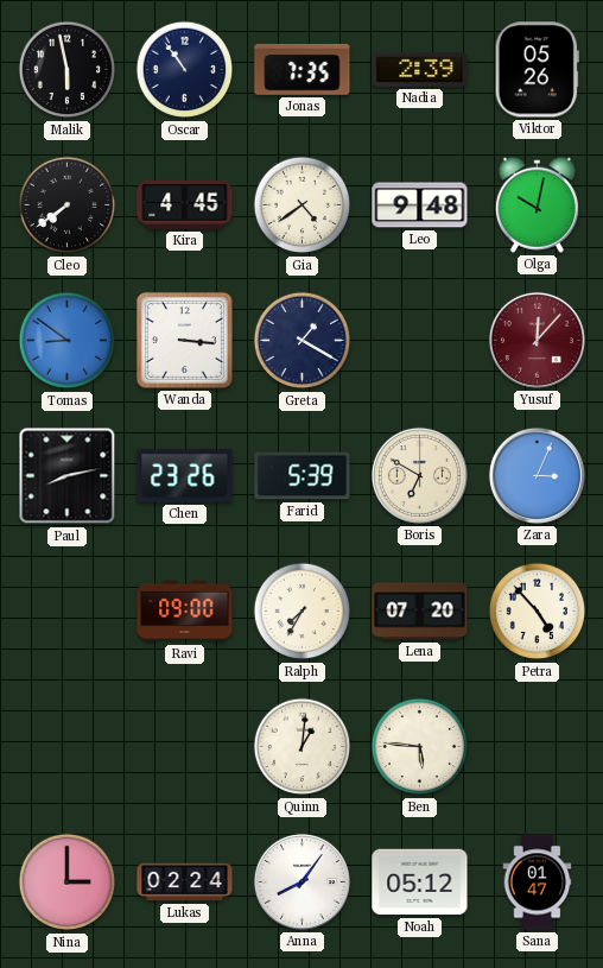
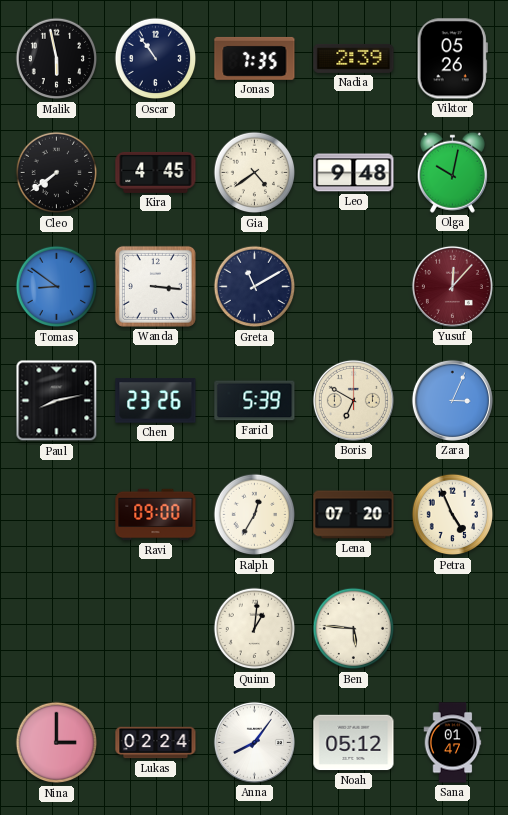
Greta: 1:20 -> 11:10
Ralph: 7:35 -> 12:35
Petra: 4:53 -> 4:56
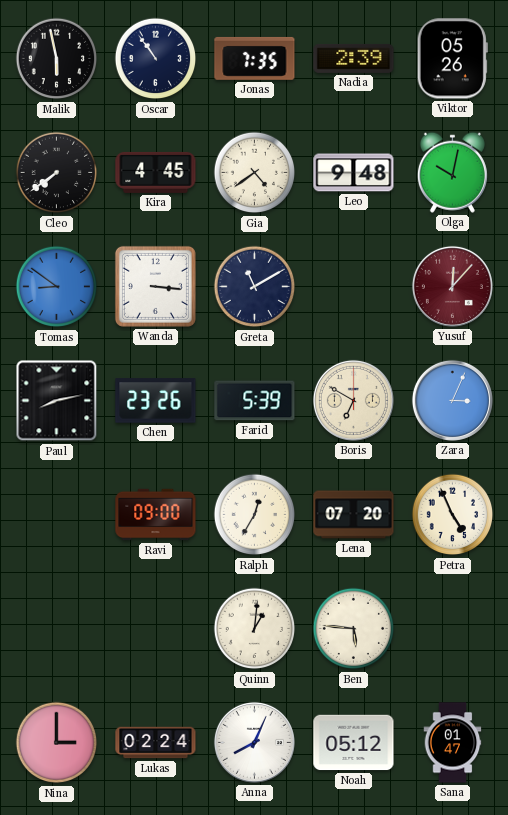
Anna: 8:06 -> 8:04
